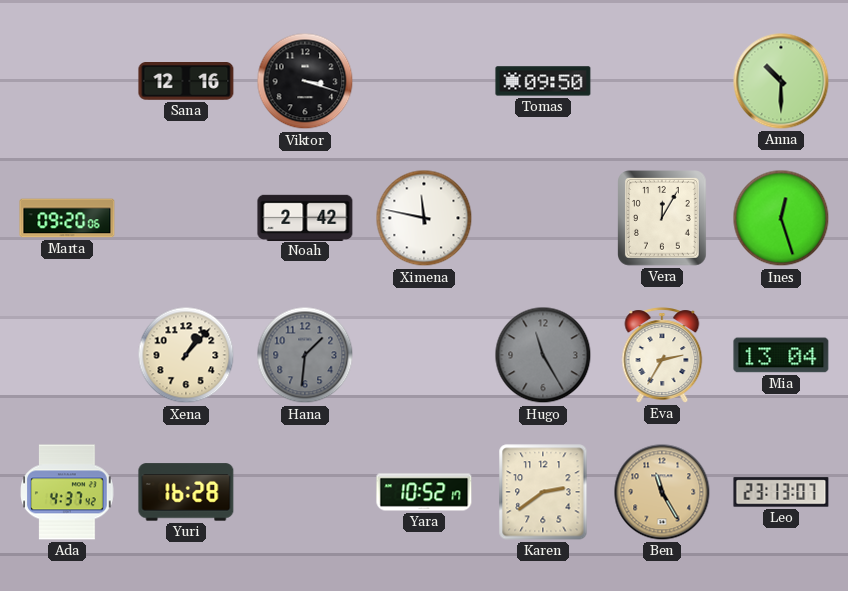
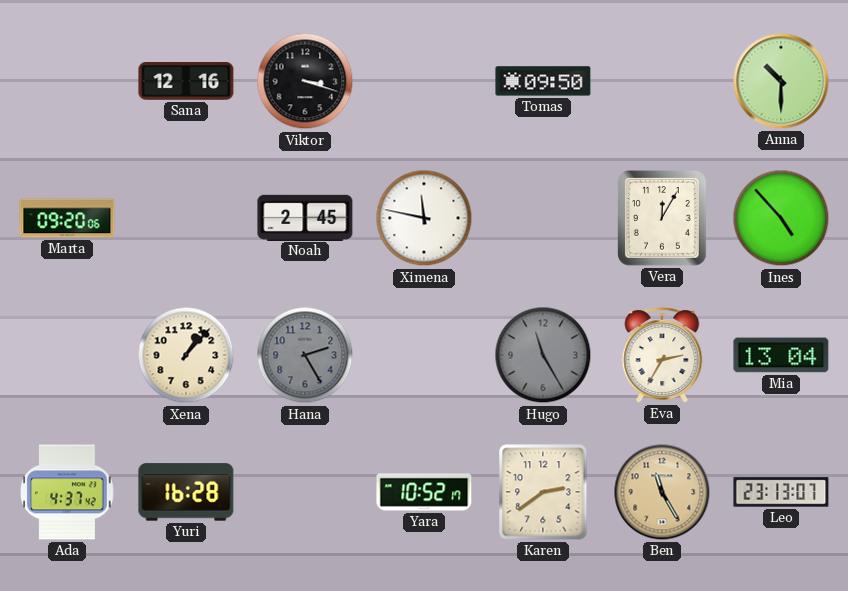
Noah: 2:42 -> 2:45
Ines: 12:27 -> 4:53
Hana: 1:31 -> 2:25
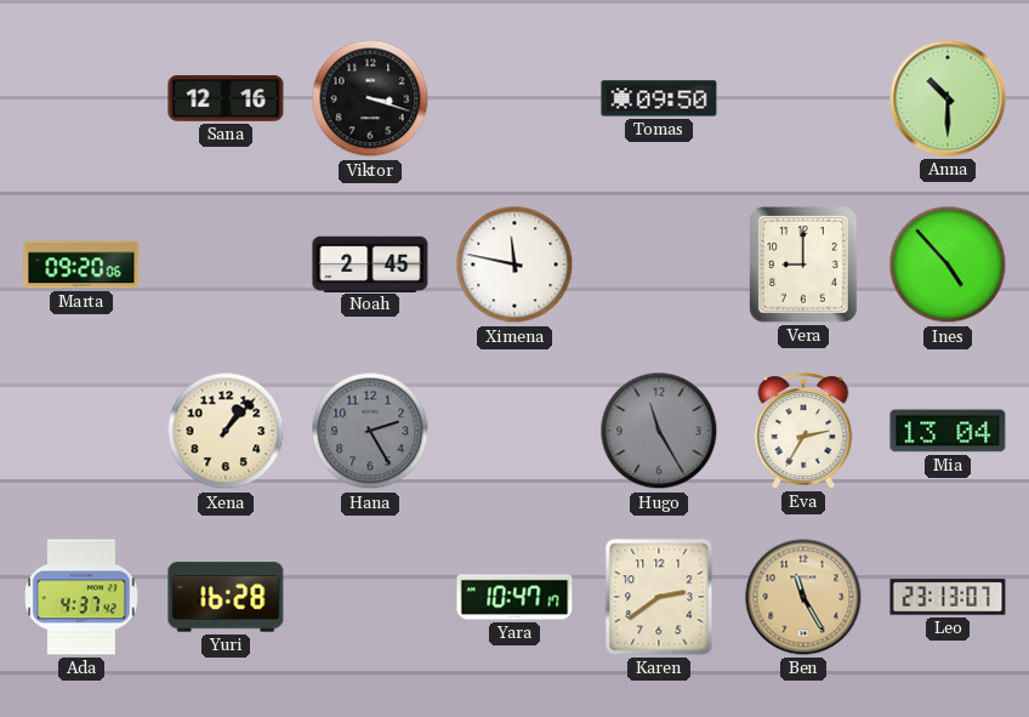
Vera: 12:05 -> 9:00
Yara: 10:52 -> 10:47
